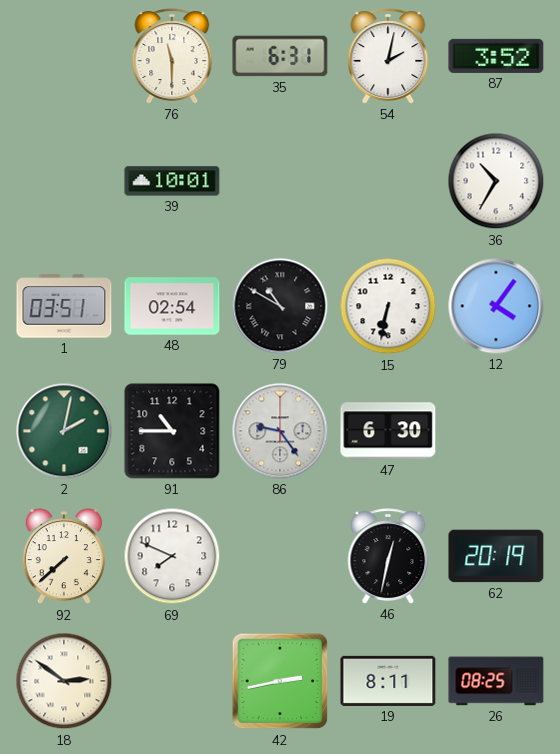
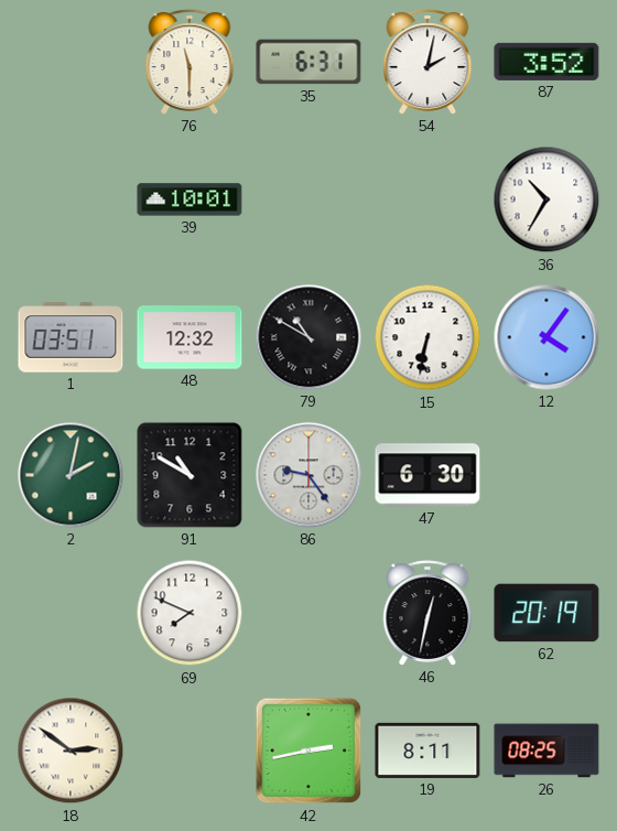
48: 02:54 -> 12:32
91: 10:45 -> 10:50
92: 7:38 -> none
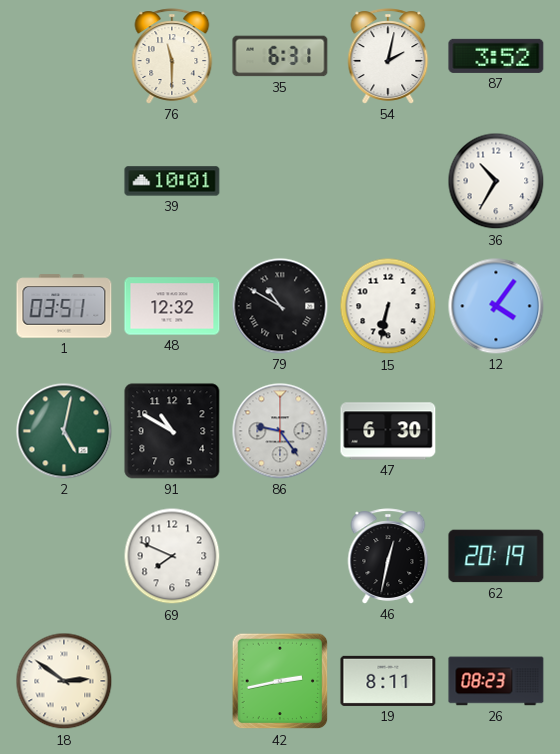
2: 2:02 -> 5:02
26: 08:25 -> 08:23
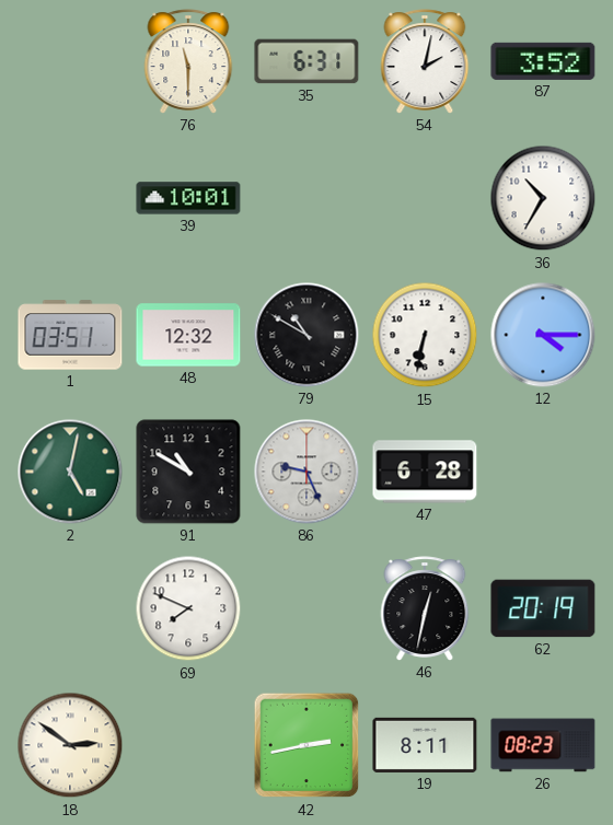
12: 4:06 -> 4:15
86: 9:24 -> 9:26
47: 6:30 -> 6:28
